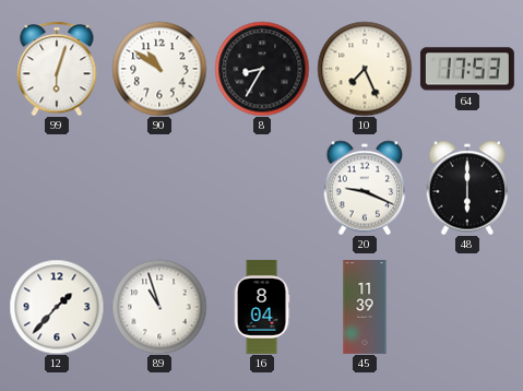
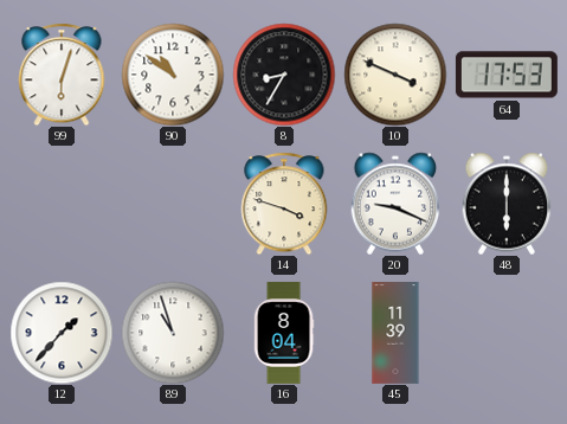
10: 7:26 -> 3:49
14: none -> 3:48
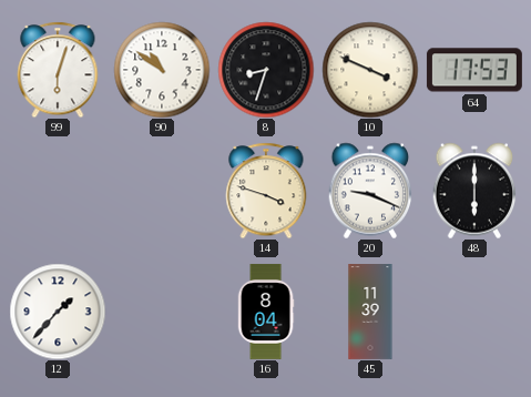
8: 8:35 -> 8:33
89: 10:57 -> none
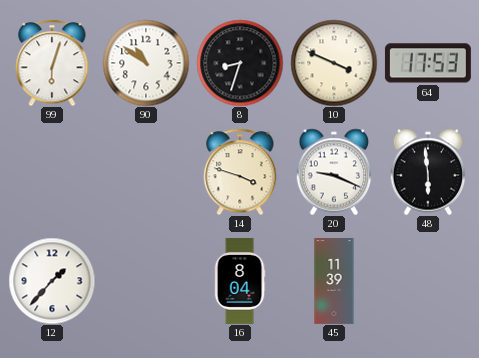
48: 6:00 -> 5:59
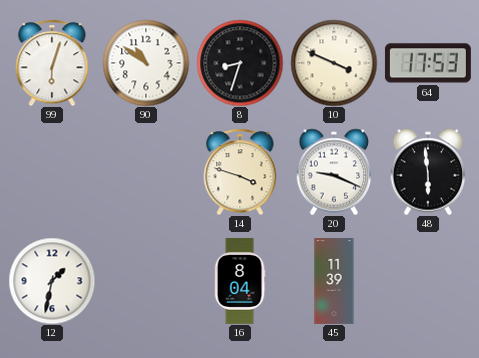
12: 1:37 -> 1:32
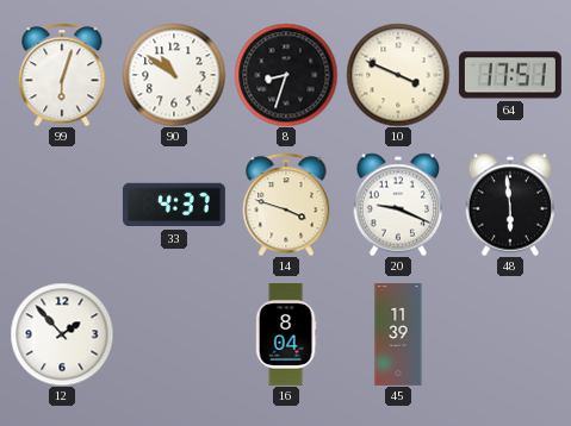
64: 17:53 -> 17:51
33: none -> 4:37
12: 1:32 -> 1:53
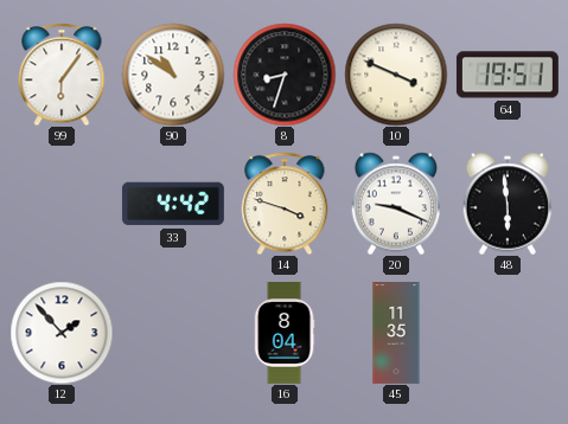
99: 6:03 -> 6:06
64: 17:51 -> 19:51
33: 4:37 -> 4:42
45: 11:39 -> 11:35
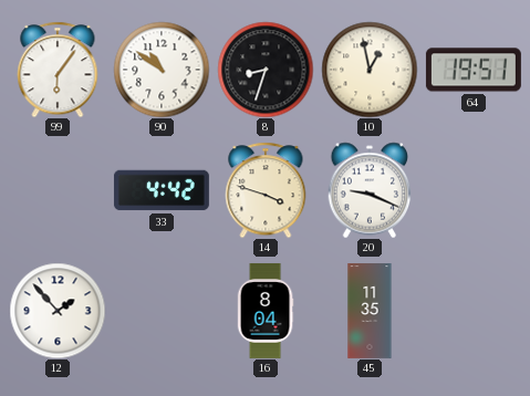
10: 3:49 -> 12:58
48: 5:59 -> none
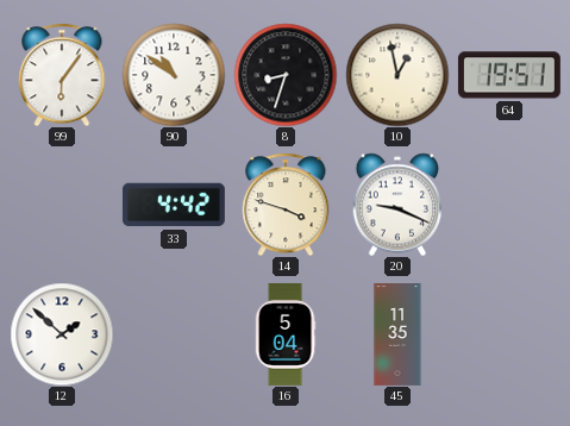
12: 1:53 -> 1:52
16: 8:04 -> 5:04
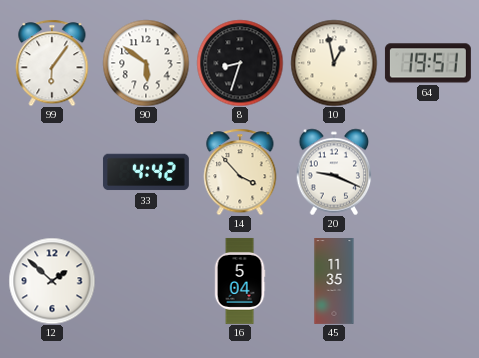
90: 10:51 -> 5:51
14: 3:48 -> 3:53
